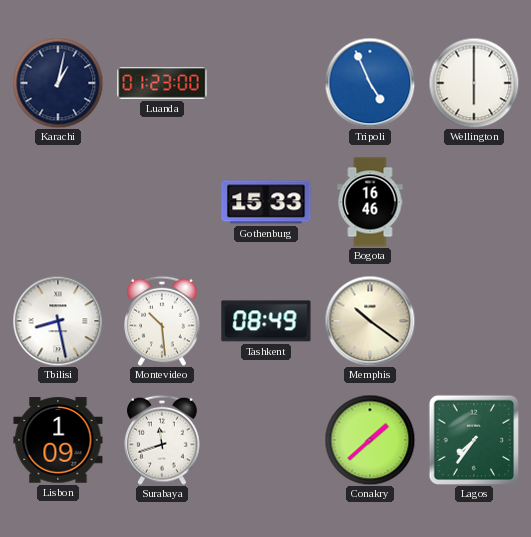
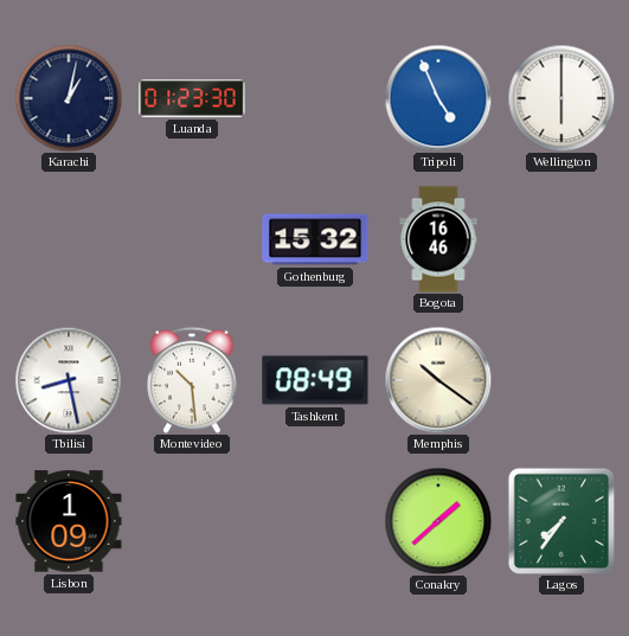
Luanda: 01:23:00 -> 01:23:30
Gothenburg: 15:33 -> 15:32
Surabaya: 11:42 -> none
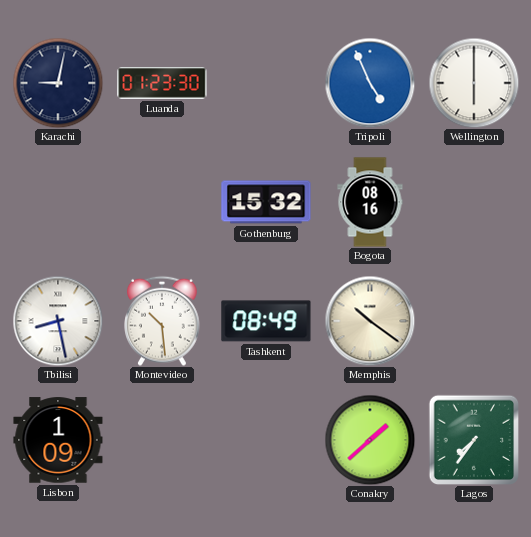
Karachi: 1:02 -> 9:02
Bogota: 16:46 -> 08:16
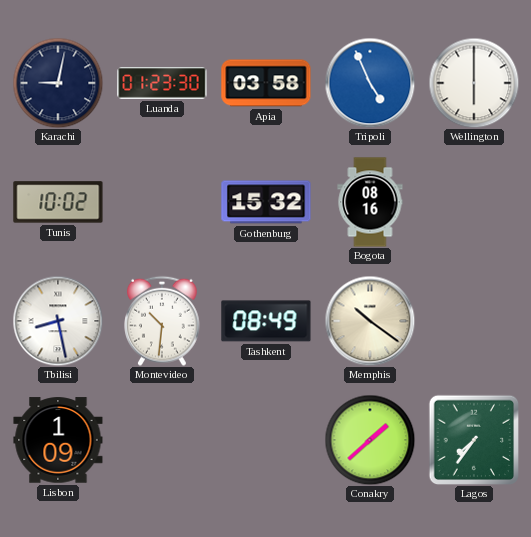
Apia: none -> 03:58
Tunis: none -> 10:02
Montevideo: 10:29 -> 10:31
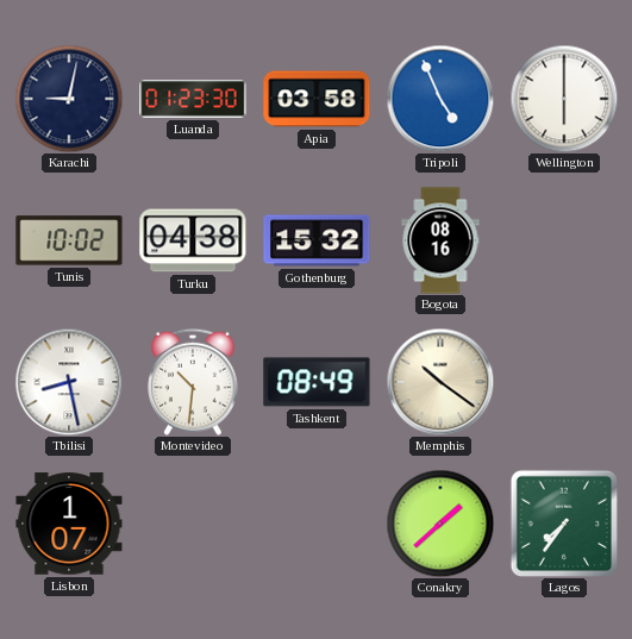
Turku: none -> 04:38
Lisbon: 1:09 -> 1:07
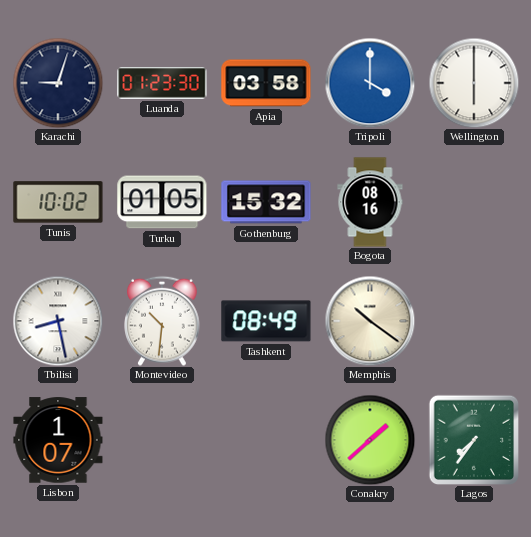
Karachi: 9:02 -> 9:03
Tripoli: 4:56 -> 4:00
Turku: 04:38 -> 01:05
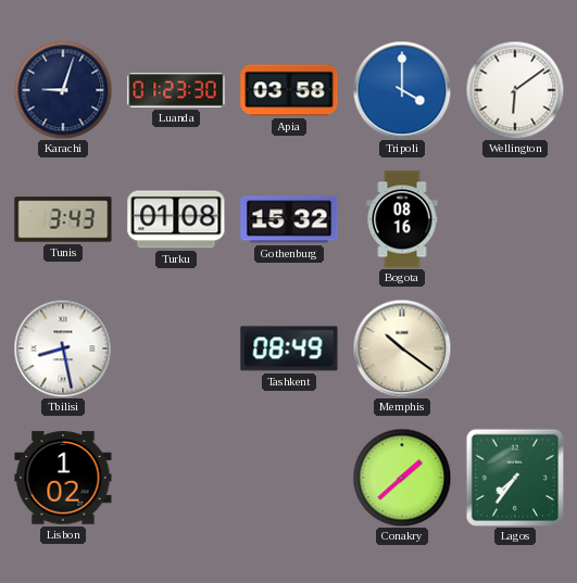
Wellington: 6:00 -> 6:09
Tunis: 10:02 -> 3:43
Turku: 01:05 -> 01:08
Montevideo: 10:31 -> none
Lisbon: 1:07 -> 1:02
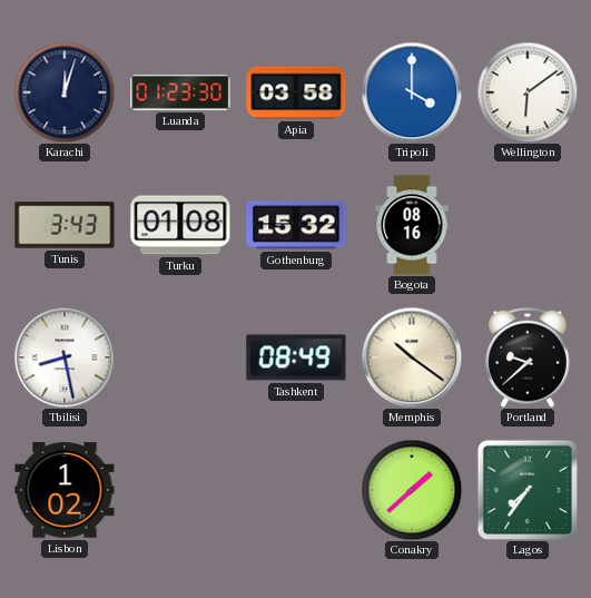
Karachi: 9:03 -> 12:03
Portland: none -> 9:38
